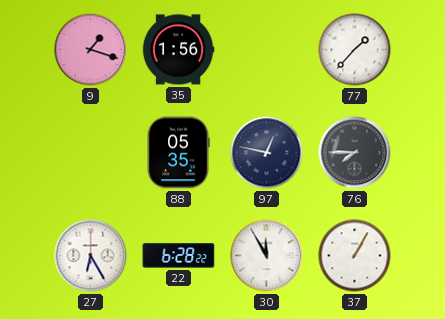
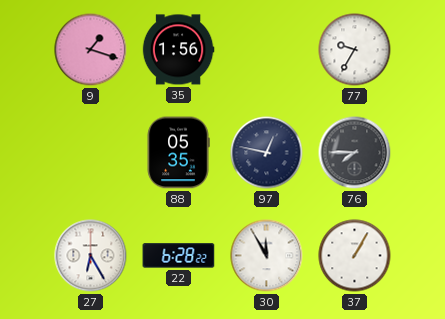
77: 1:37 -> 9:35
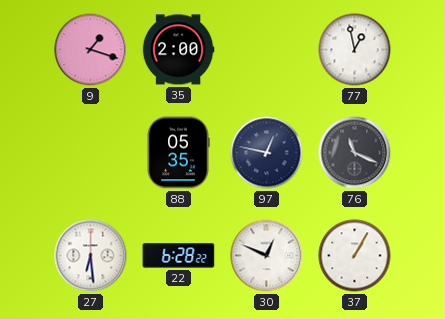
35: 1:56 -> 2:00
77: 9:35 -> 12:58
76: 7:45 -> 11:19
27: 6:25 -> 6:29
30: 11:55 -> 12:49
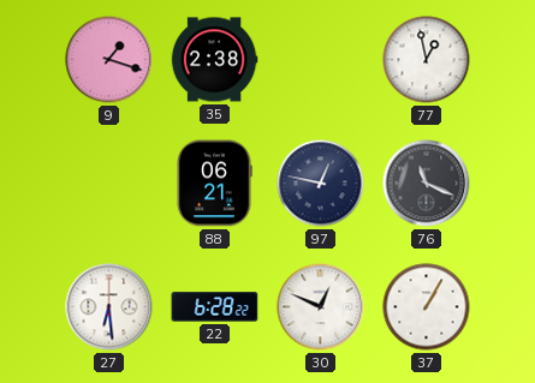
35: 2:00 -> 2:38
88: 05:35 -> 06:21
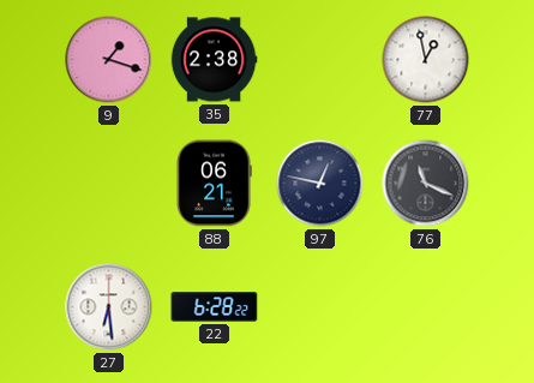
30: 12:49 -> none
37: 1:05 -> none
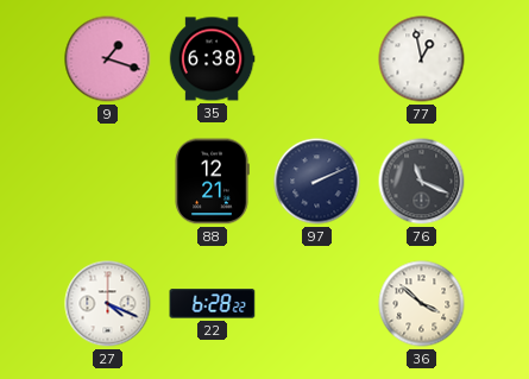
35: 2:38 -> 6:38
88: 06:21 -> 12:21
97: 12:47 -> 2:11
27: 6:29 -> 4:19
36: none -> 3:52
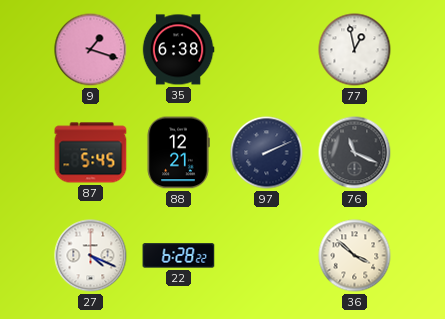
87: none -> 5:45
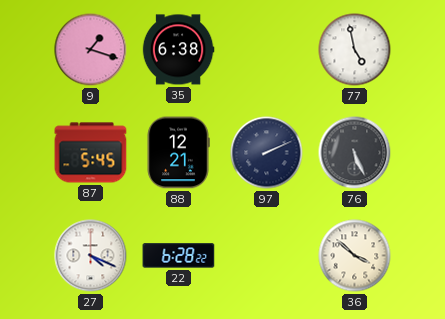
77: 12:58 -> 4:58
76: 11:19 -> 5:26
